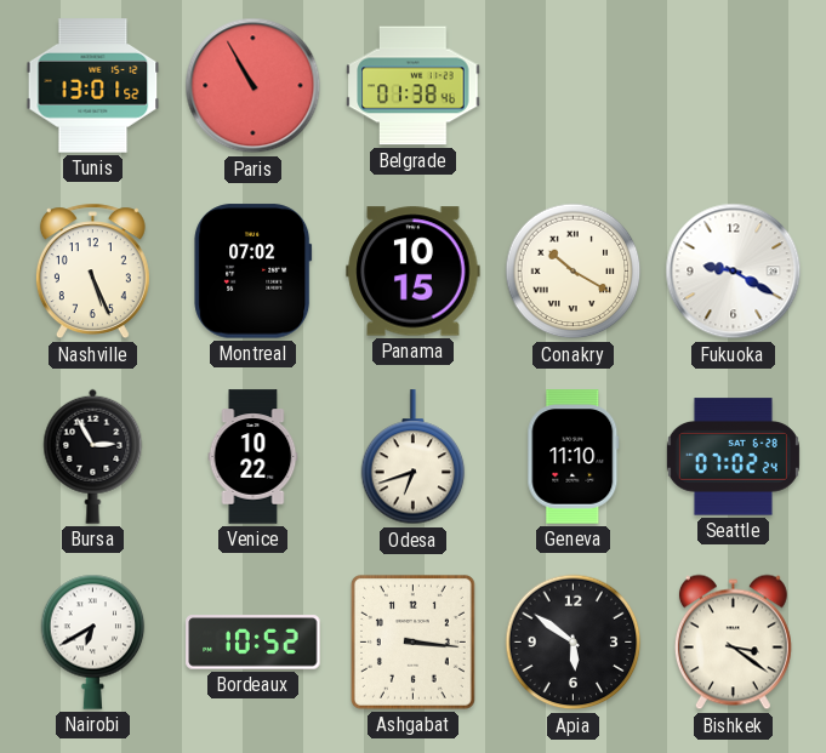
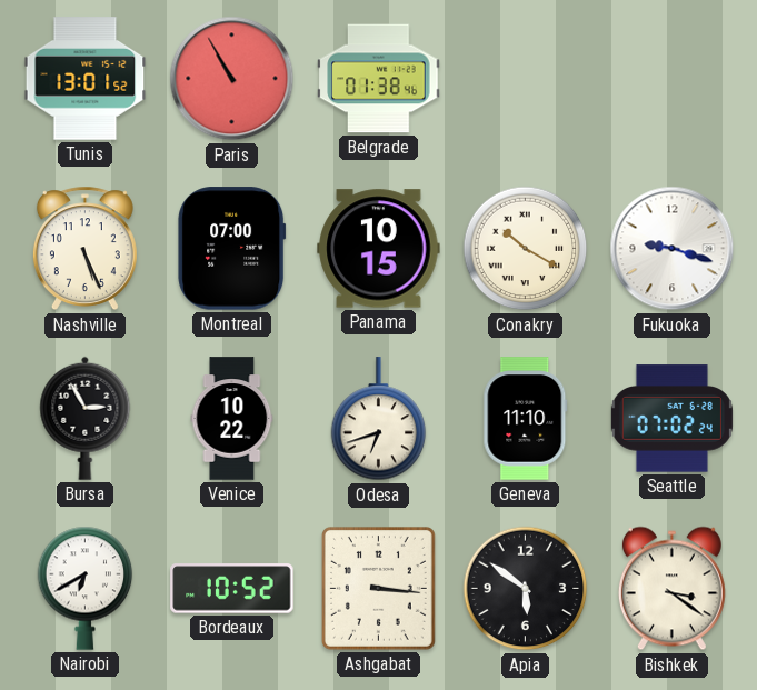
Montreal: 07:02 -> 07:00
Fukuoka: 9:20 -> 9:18
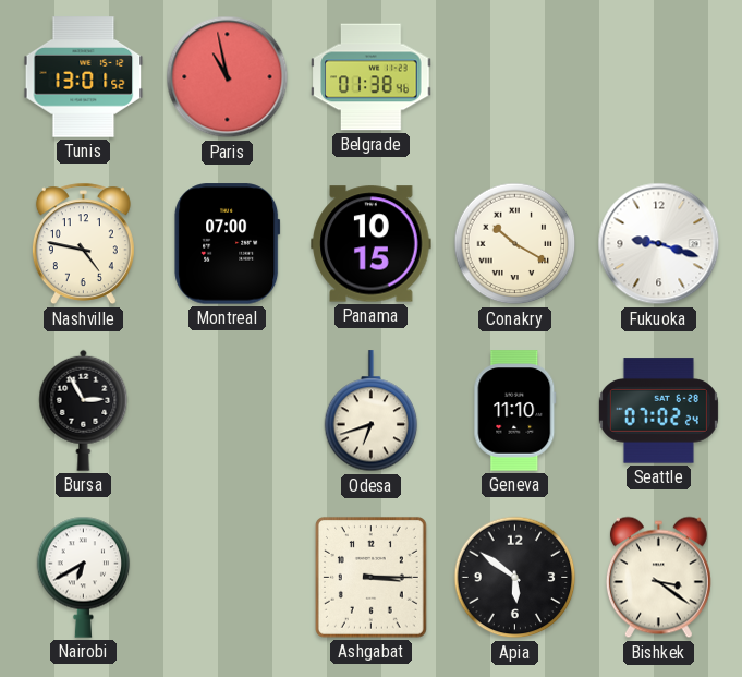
Paris: 10:55 -> 10:58
Nashville: 5:26 -> 4:47
Venice: 10:22 -> none
Bordeaux: 10:52 -> none
Ashgabat: 3:16 -> 3:15
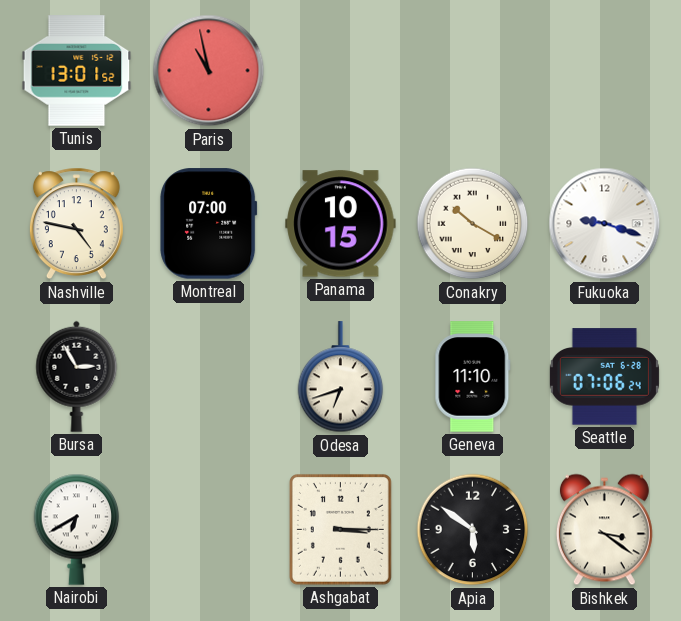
Belgrade: 01:38 -> none
Seattle: 07:02 -> 07:06
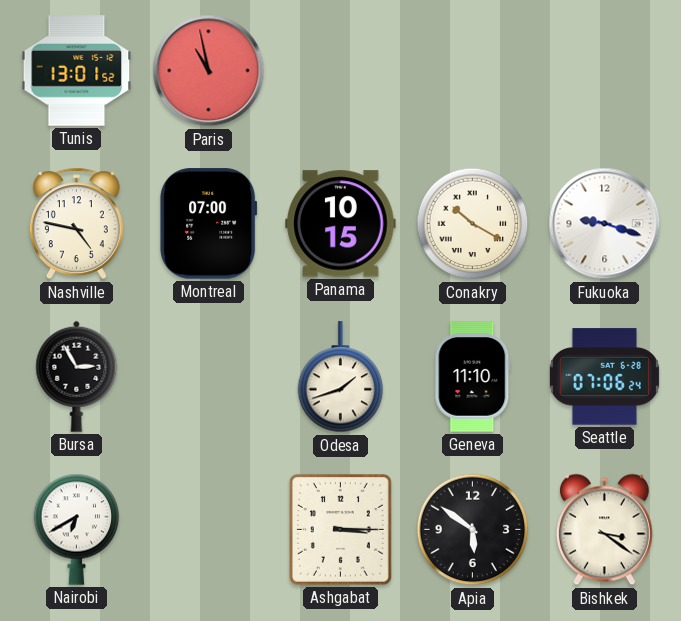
Odesa: 6:42 -> 1:42
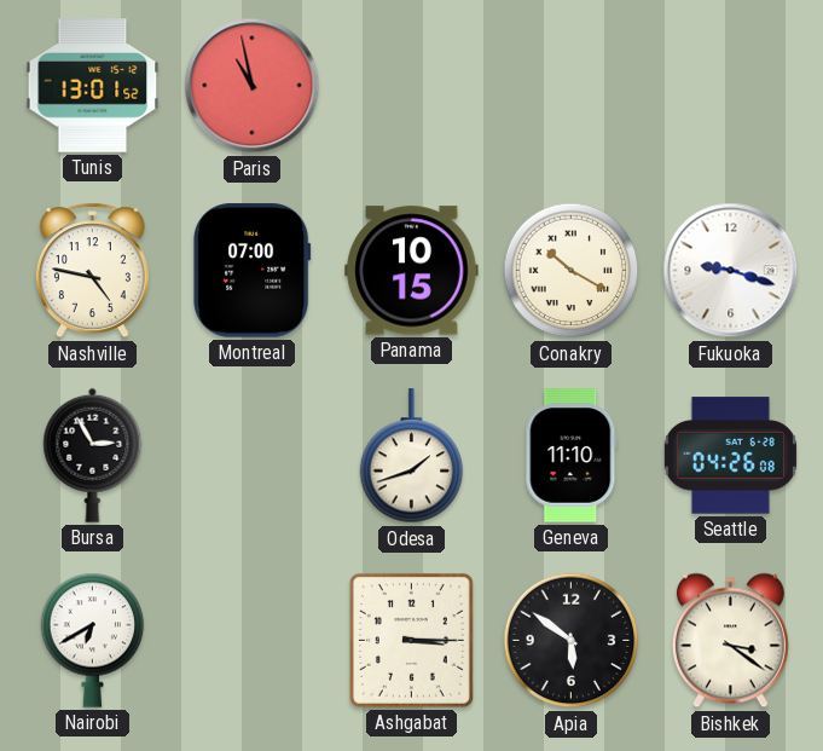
Seattle: 07:06 -> 04:26
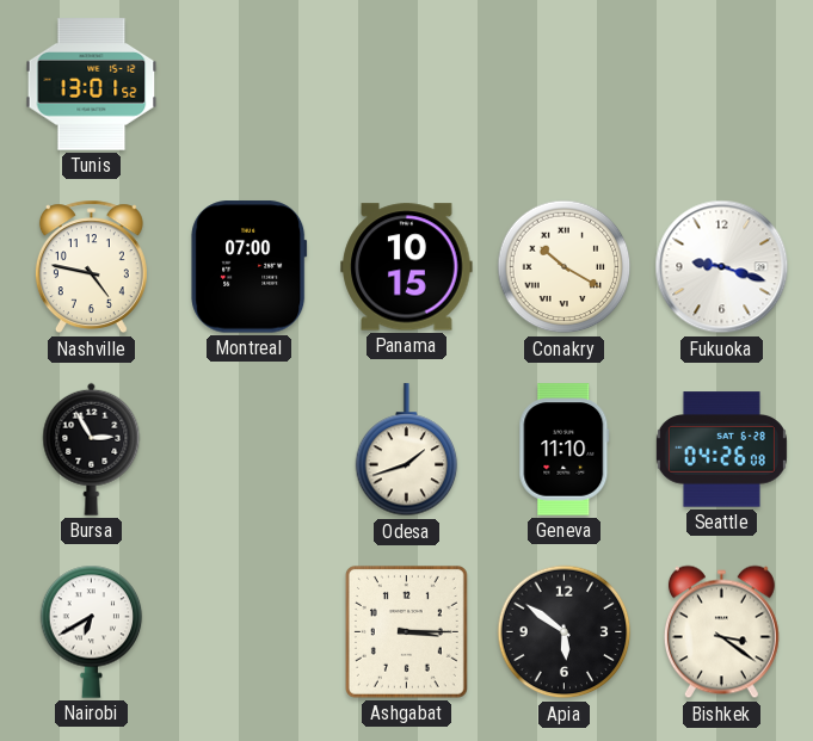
Paris: 10:58 -> none
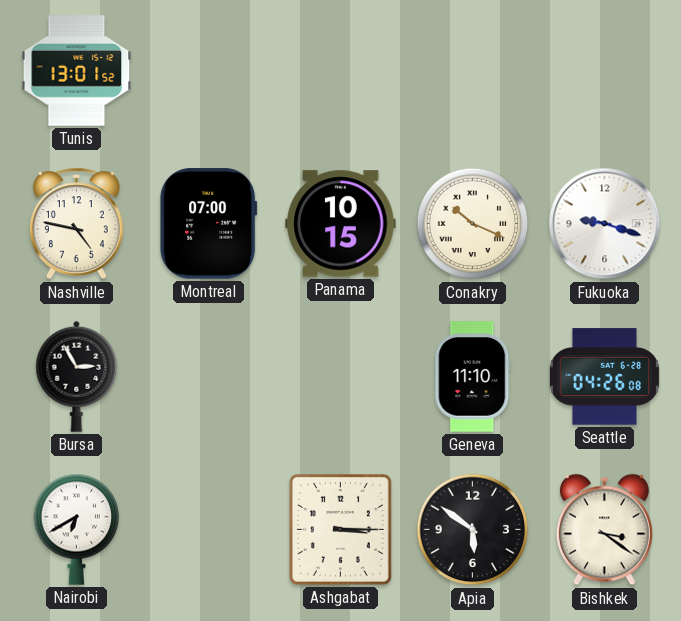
Conakry: 10:20 -> 10:19
Odesa: 1:42 -> none
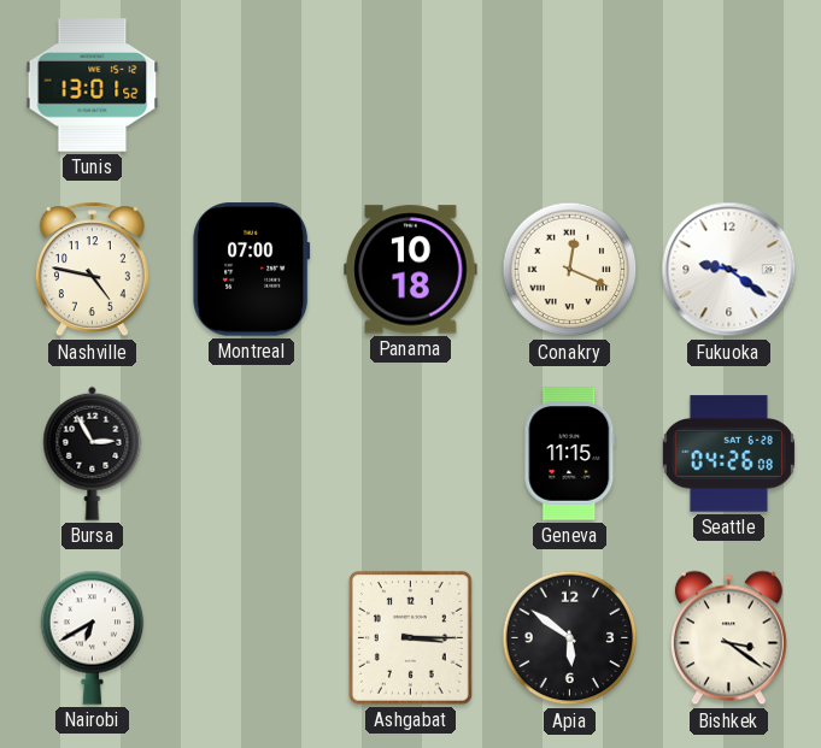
Panama: 10:15 -> 10:18
Conakry: 10:19 -> 12:19
Fukuoka: 9:18 -> 9:21
Geneva: 11:10 -> 11:15
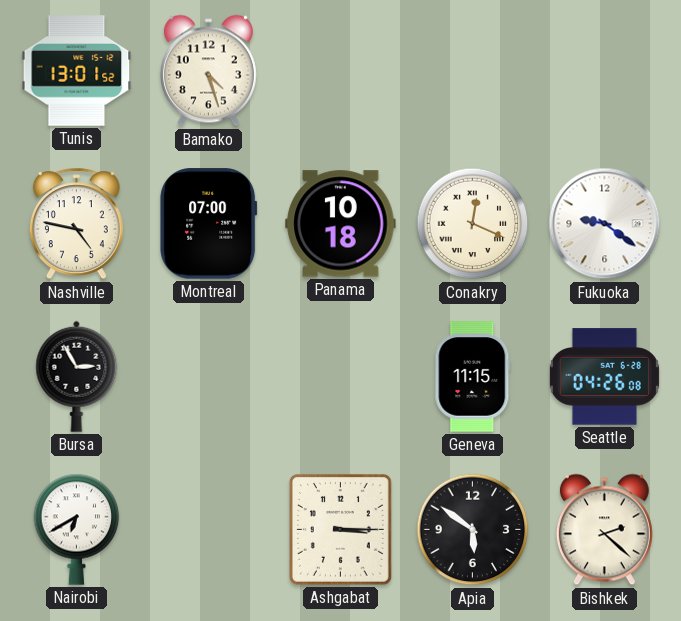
Bamako: none -> 4:27
Bishkek: 3:21 -> 2:22
